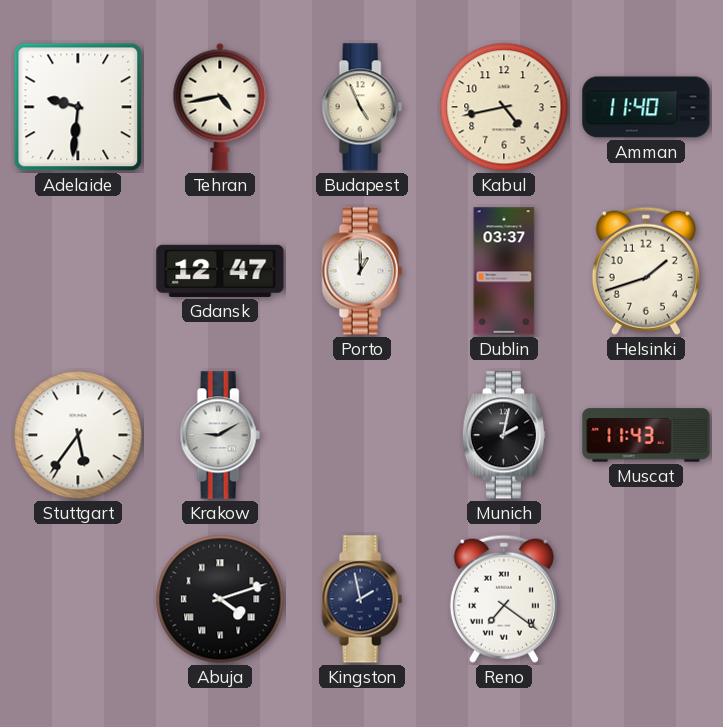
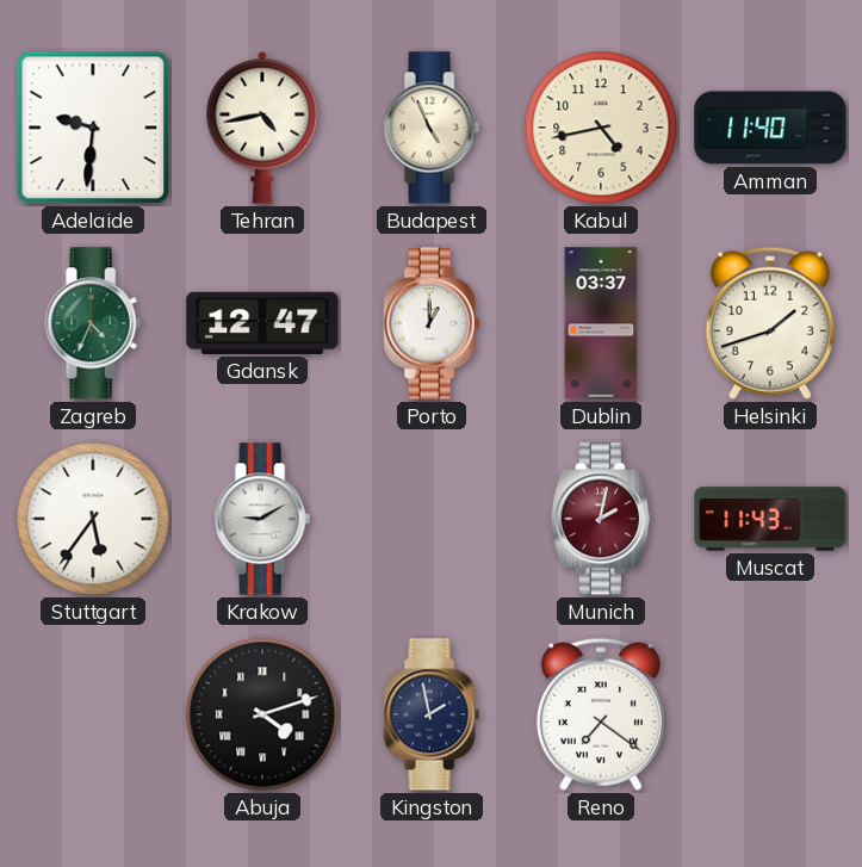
Zagreb: none -> 4:34
Munich dial: black -> burgundy
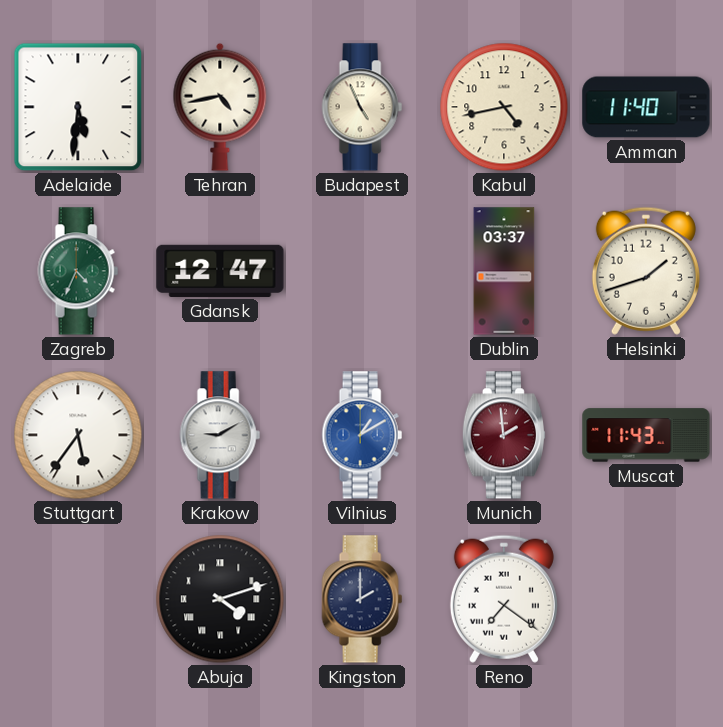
Adelaide: 9:31 -> 5:31
Porto: 1:00 -> none
Vilnius: none -> 1:10
Munich: 2:02 -> 1:59
Kingston: 1:58 -> 2:00
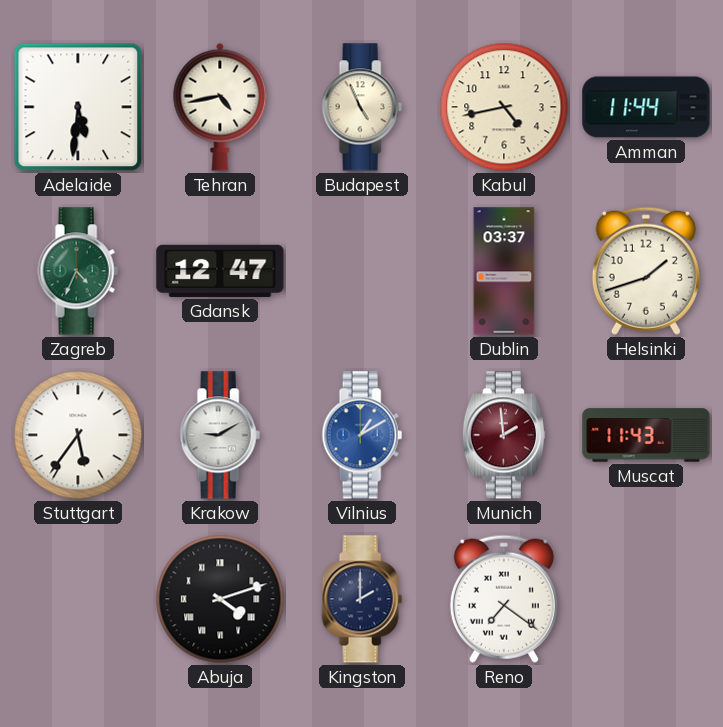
Amman: 11:40 -> 11:44
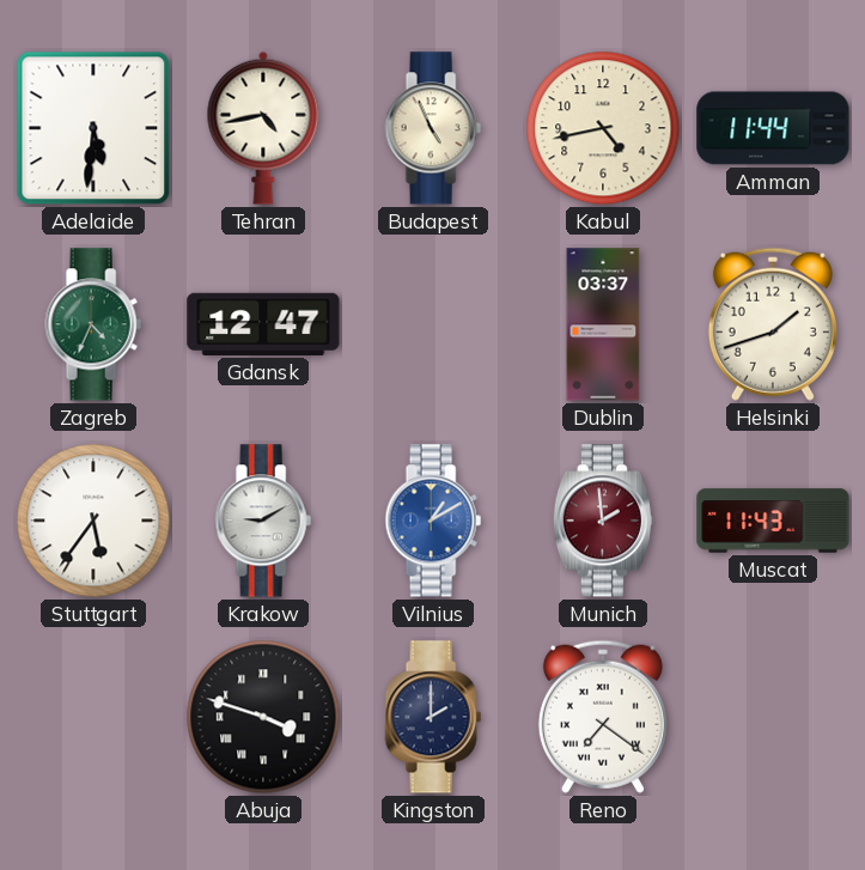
Abuja: 4:12 -> 3:48
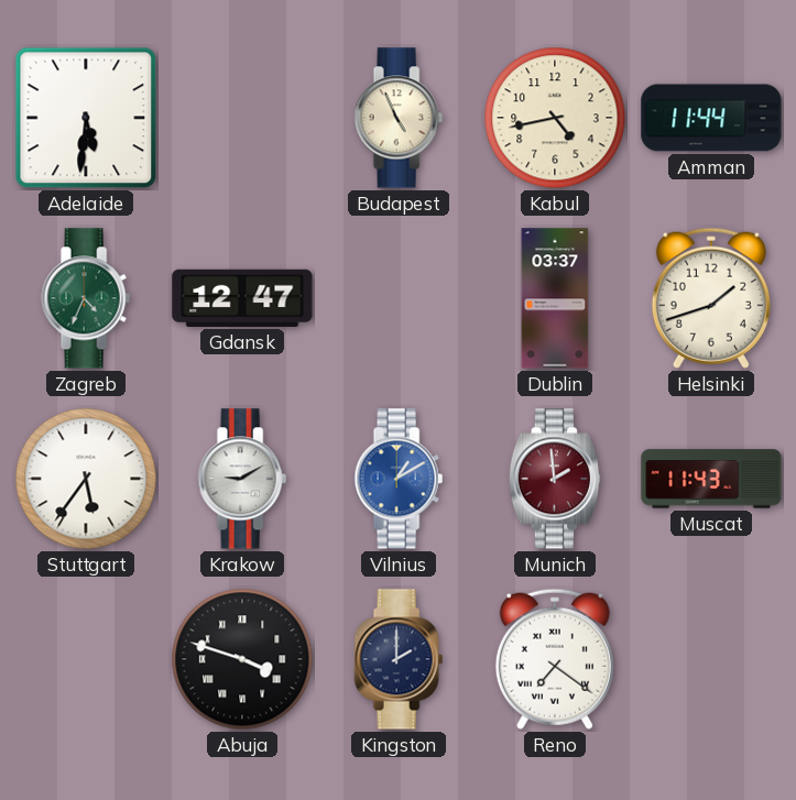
Tehran: 4:43 -> none
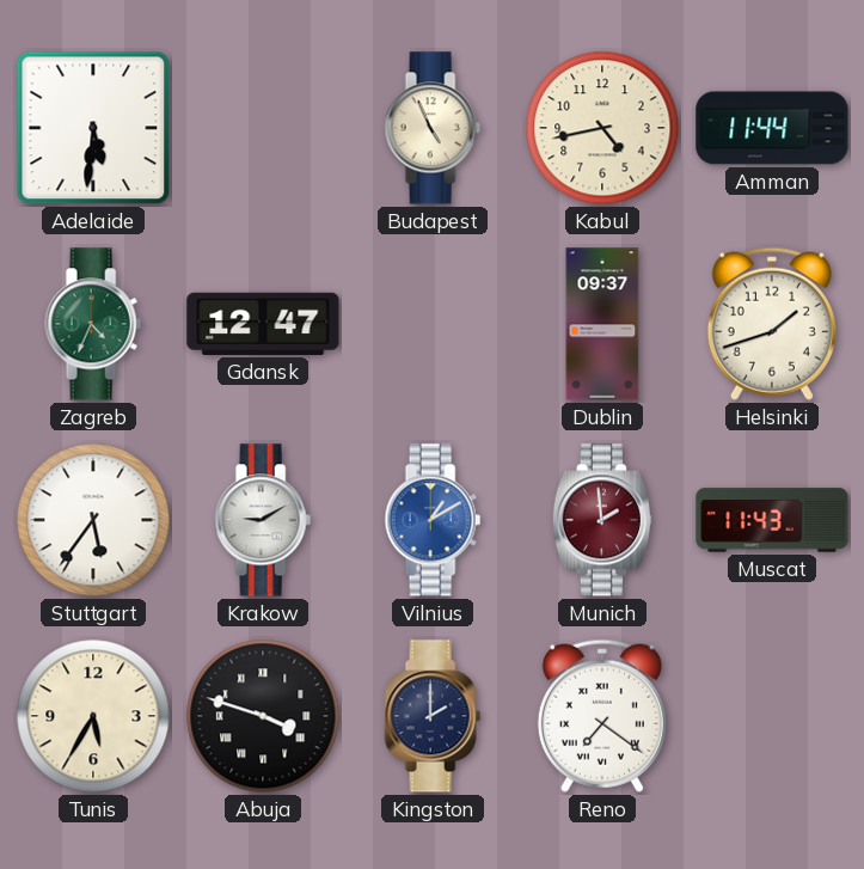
Dublin: 03:37 -> 09:37
Tunis: none -> 5:35
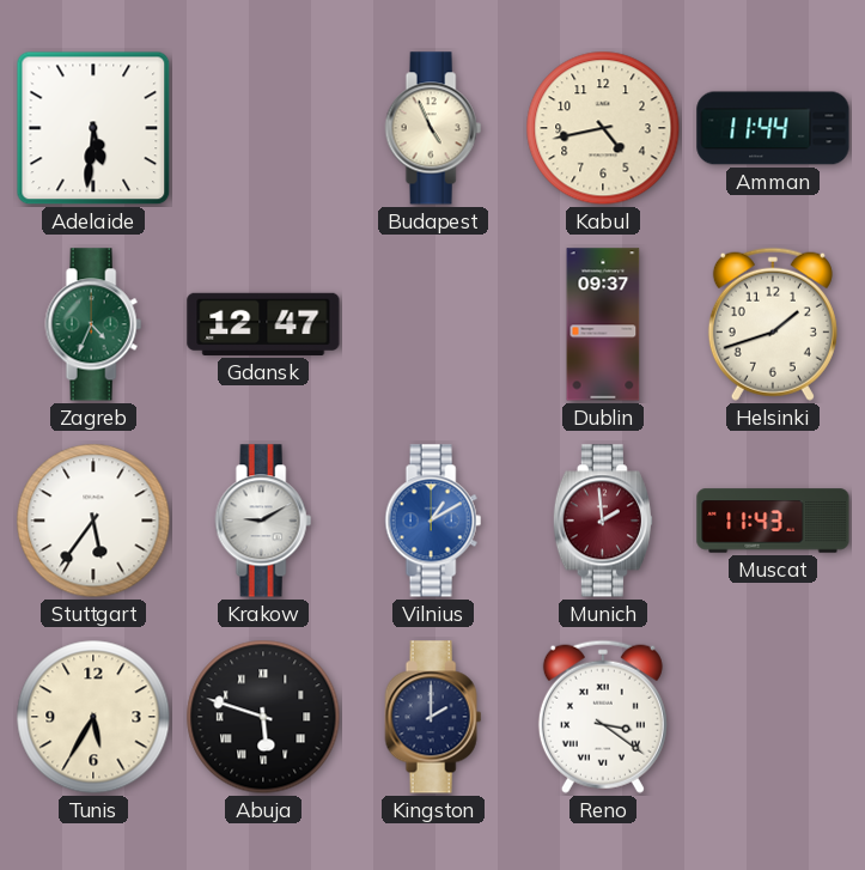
Abuja: 3:48 -> 5:48
Reno: 7:21 -> 3:21
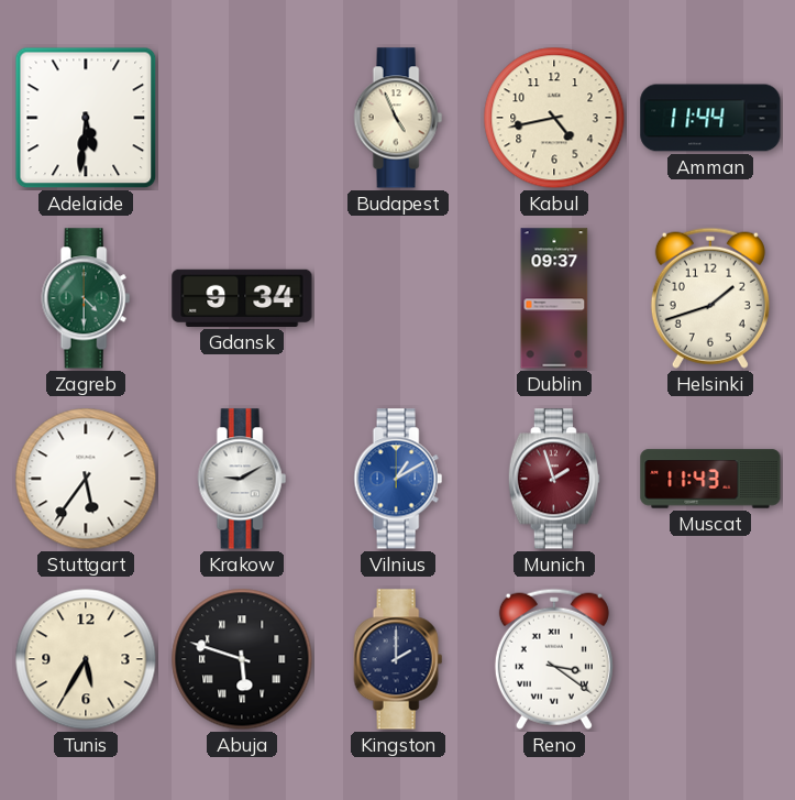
Zagreb: 4:34 -> 4:30
Gdansk: 12:47 -> 9:34
Munich: 1:59 -> 1:57
